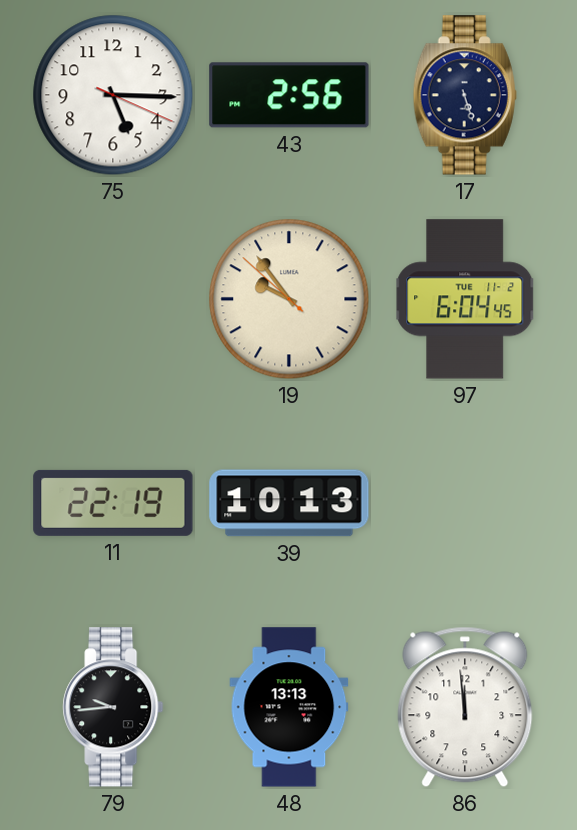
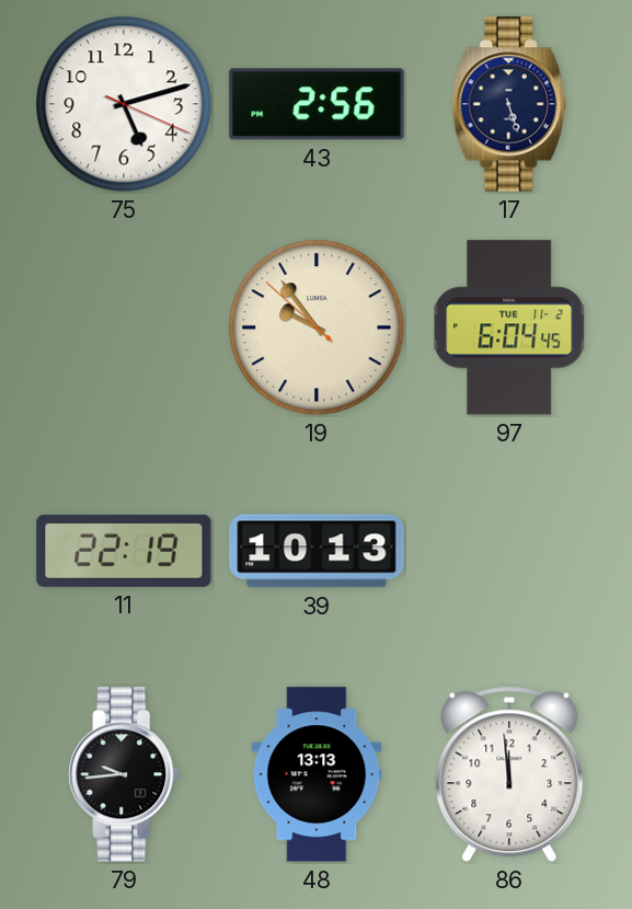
75: 5:15 -> 5:12
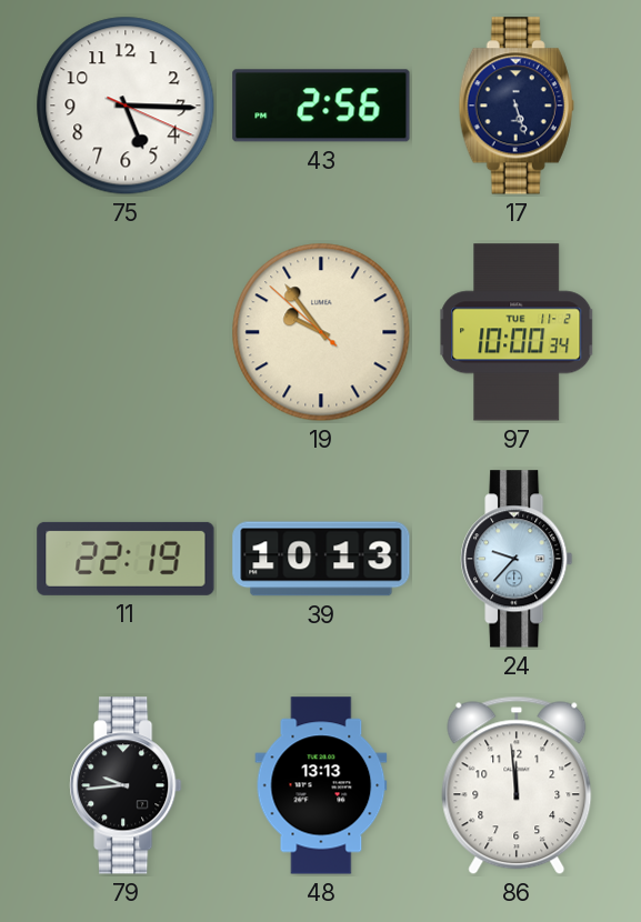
75: 5:12 -> 5:15
97: 6:04 -> 10:00
24: none -> 9:37
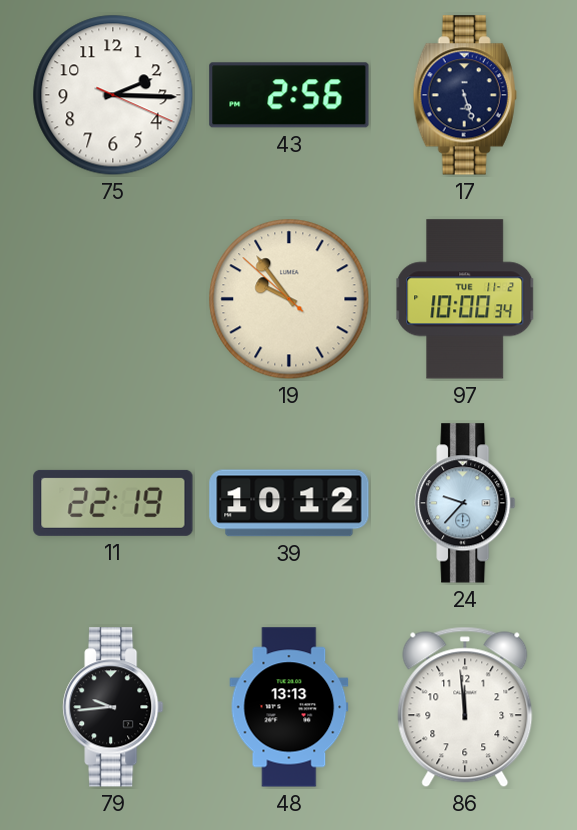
75: 5:15 -> 2:15
39: 10:13 -> 10:12
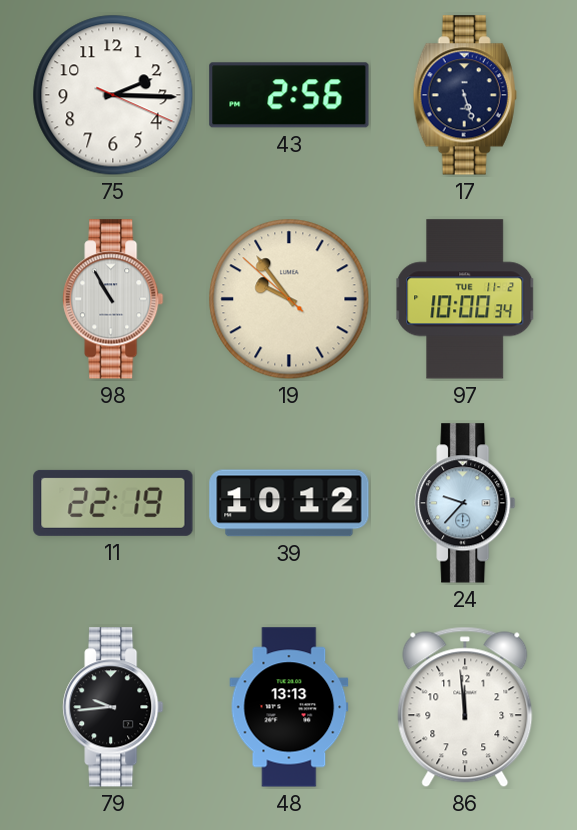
98: none -> 10:55
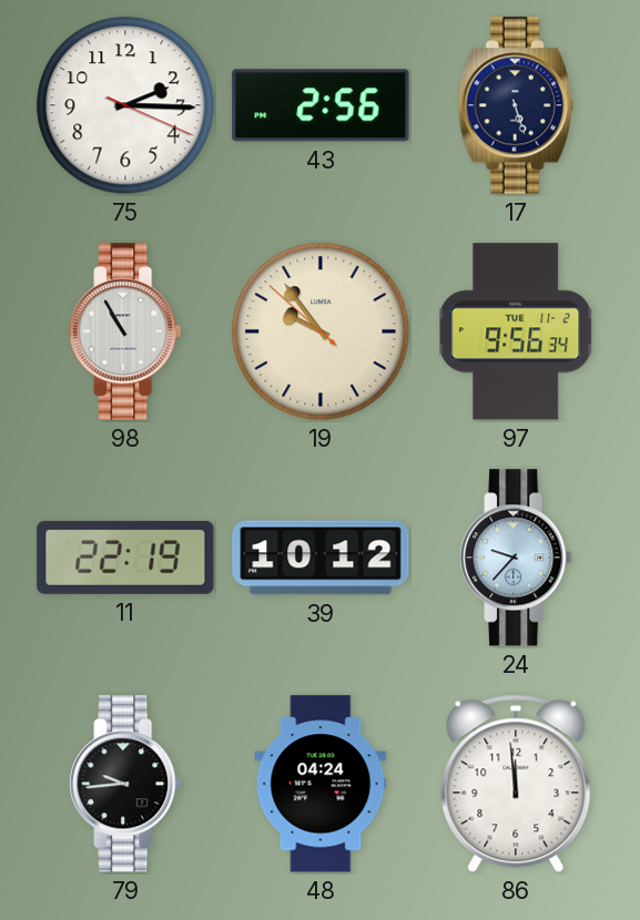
97: 10:00 -> 9:56
48: 13:13 -> 04:24
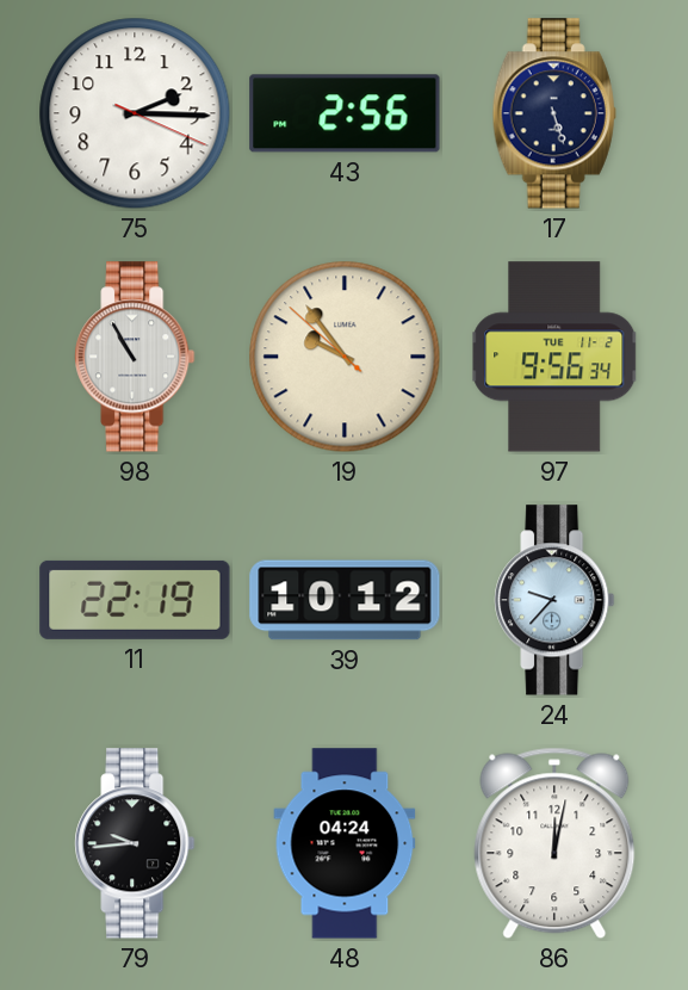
86: 11:59 -> 12:02
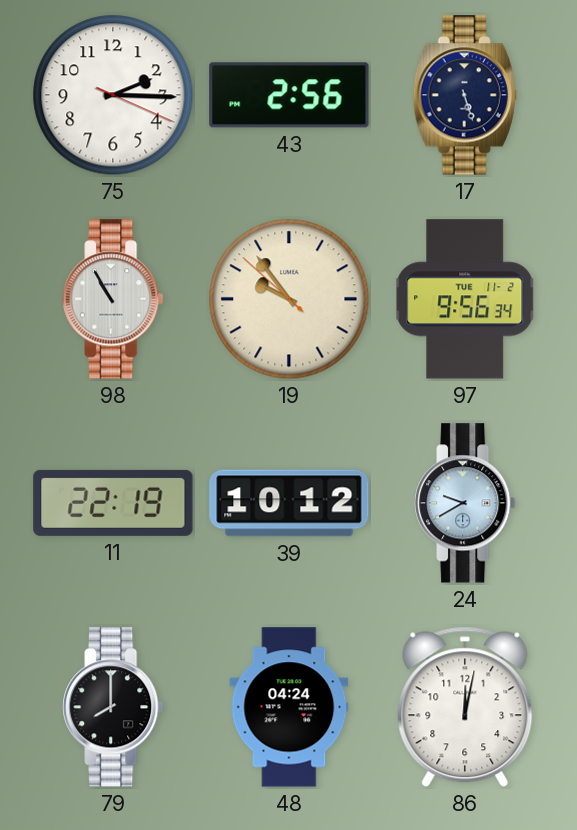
24: 9:37 -> 9:40
79: 9:44 -> 8:00
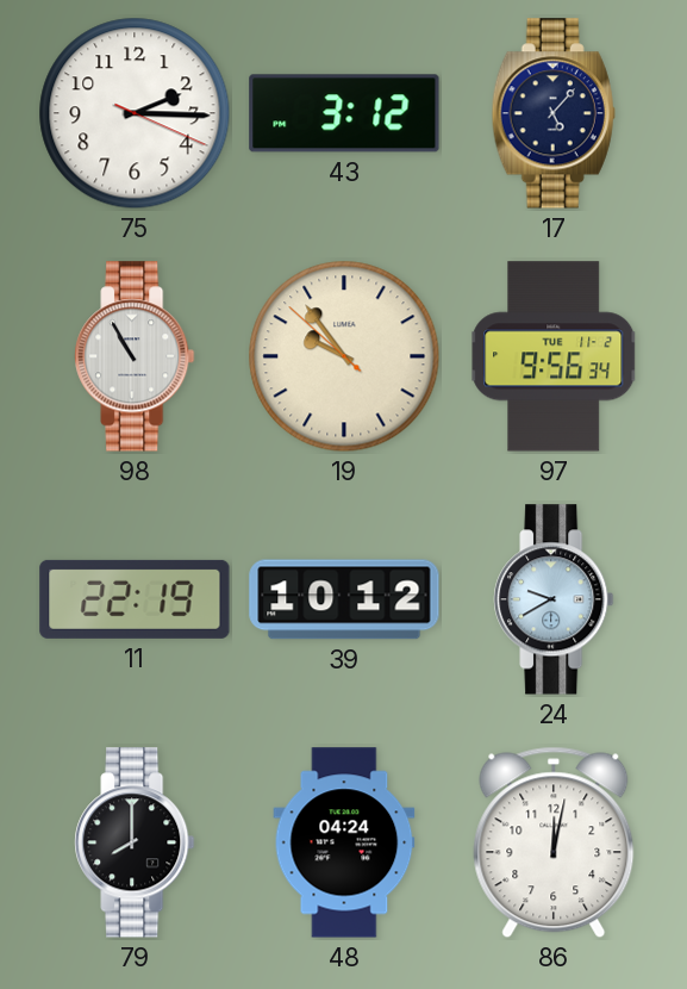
43: 2:56 -> 3:12
17: 5:27 -> 5:07
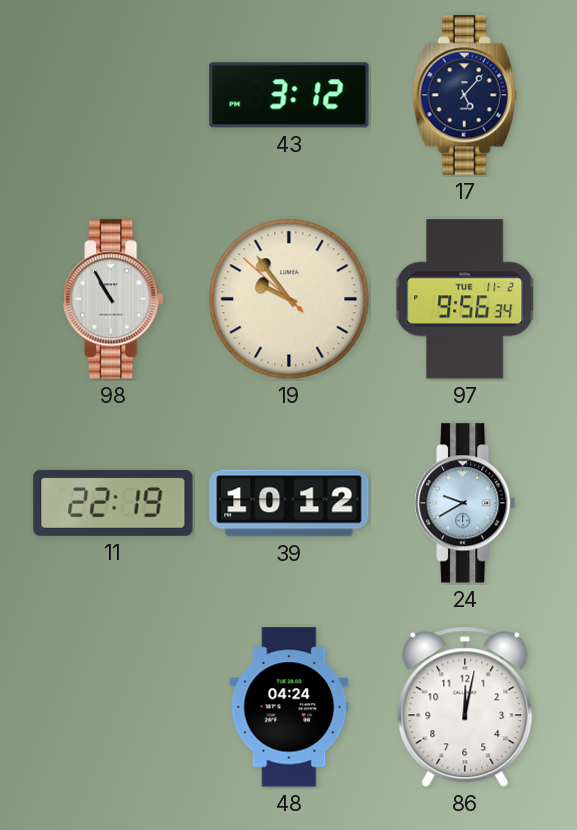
75: 2:15 -> none
79: 8:00 -> none
